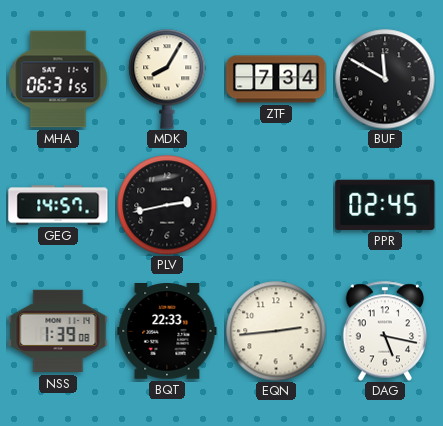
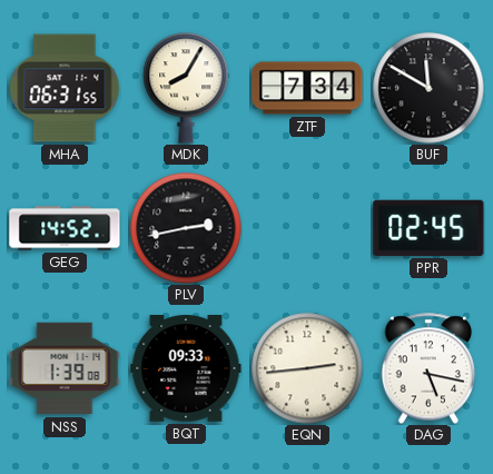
GEG: 14:57 -> 14:52
BQT: 22:33 -> 09:33
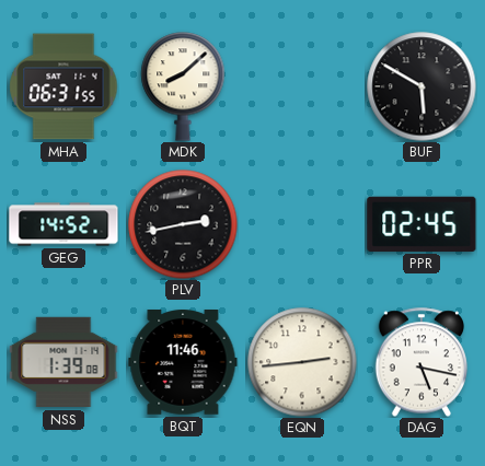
MDK: 8:05 -> 8:08
ZTF: 7:34 -> none
BUF: 11:50 -> 5:50
BQT: 09:33 -> 11:46
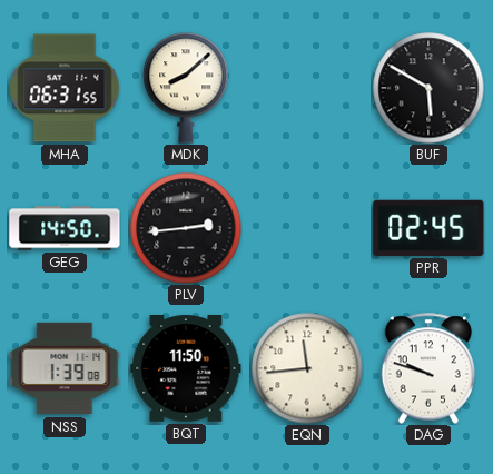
GEG: 14:52 -> 14:50
PLV: 2:43 -> 2:44
BQT: 11:46 -> 11:50
EQN: 2:44 -> 11:44
DAG: 5:17 -> 9:48
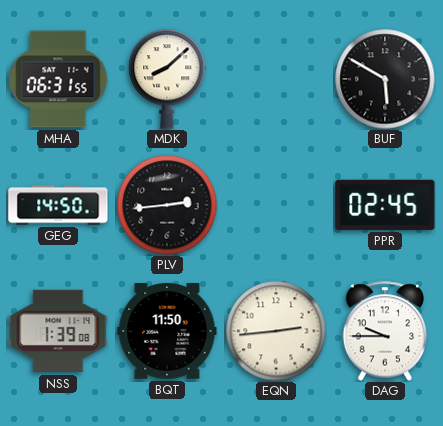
EQN: 11:44 -> 2:44
DAG: 9:48 -> 9:45
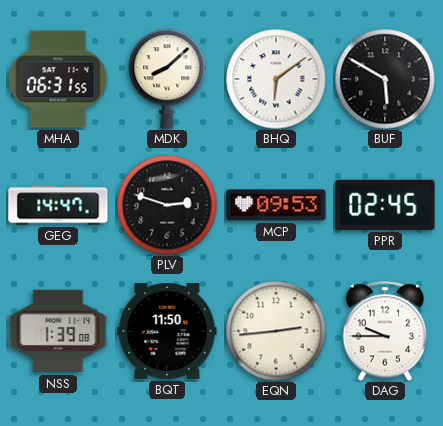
BHQ: none -> 6:09
GEG: 14:50 -> 14:47
PLV: 2:44 -> 2:48
MCP: none -> 09:53
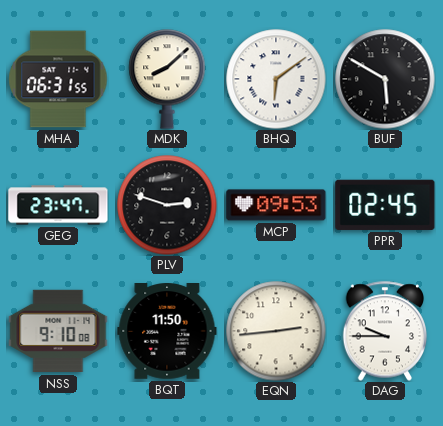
GEG: 14:47 -> 23:47
NSS: 1:39 -> 9:10
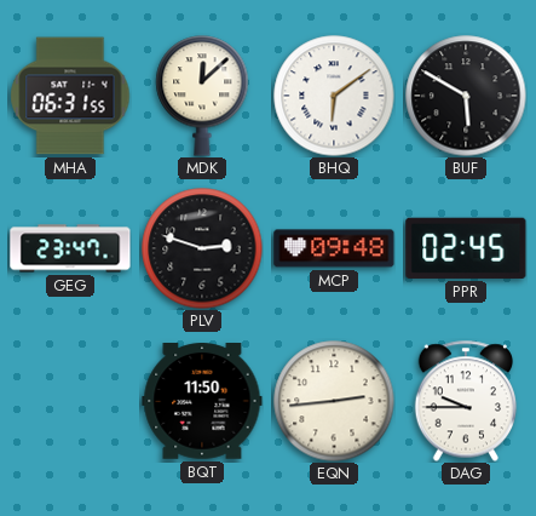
MDK: 8:08 -> 12:08
MCP: 09:53 -> 09:48
NSS: 9:10 -> none
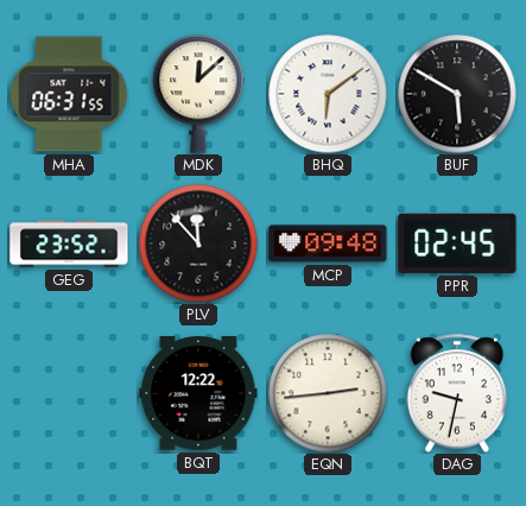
GEG: 23:47 -> 23:52
PLV: 2:48 -> 11:53
BQT: 11:50 -> 12:22
DAG: 9:45 -> 9:32
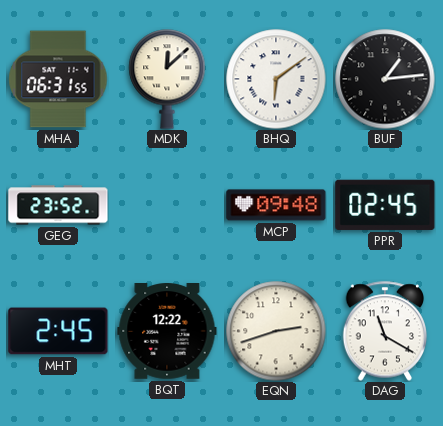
BUF: 5:50 -> 1:14
PLV: 11:53 -> none
MHT: none -> 2:45
EQN: 2:44 -> 2:42
DAG: 9:32 -> 11:20
